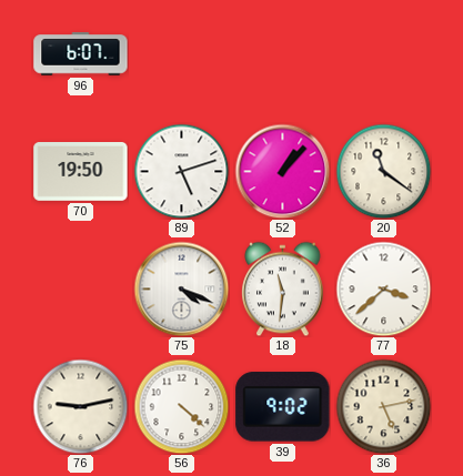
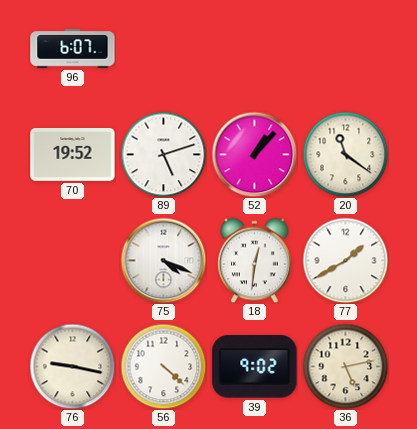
70: 19:50 -> 19:52
18: 11:31 -> 12:31
77: 3:38 -> 1:40
76: 9:13 -> 9:17
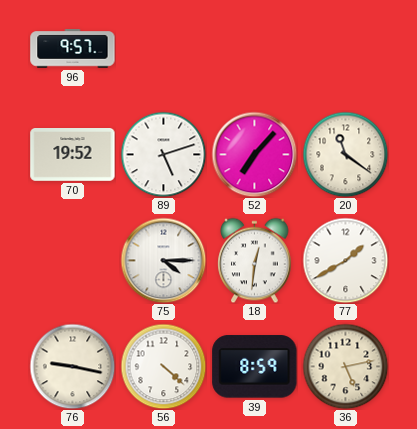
96: 6:07 -> 9:57
52: 1:07 -> 7:07
75: 4:19 -> 4:15
39: 9:02 -> 8:59
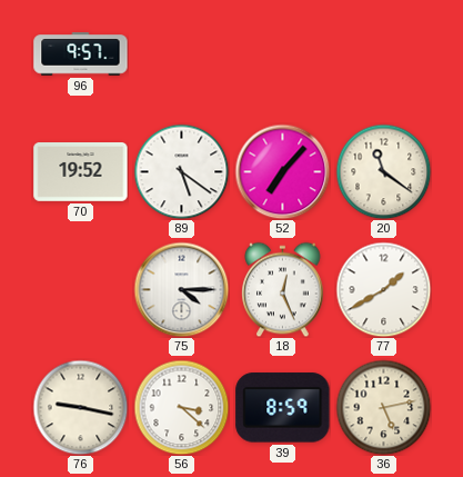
89: 5:12 -> 5:21
18: 12:31 -> 12:26
56: 4:22 -> 3:22
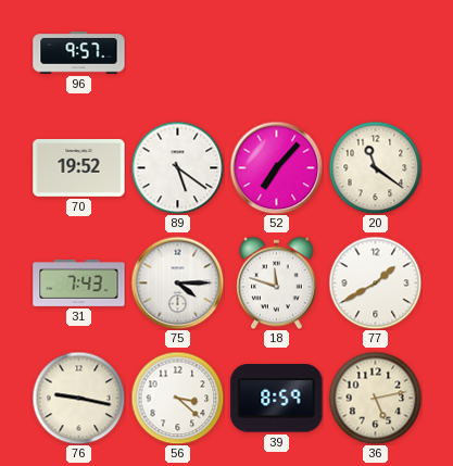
31: none -> 7:43
18: 12:26 -> 11:48
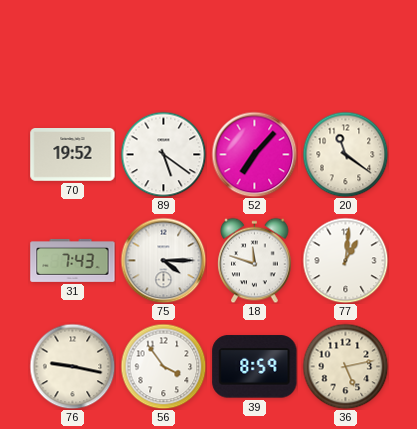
96: 9:57 -> none
77: 1:40 -> 1:01
56: 3:22 -> 3:54
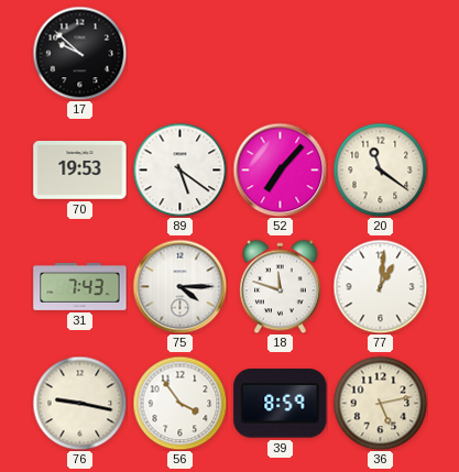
17: none -> 9:52
70: 19:52 -> 19:53
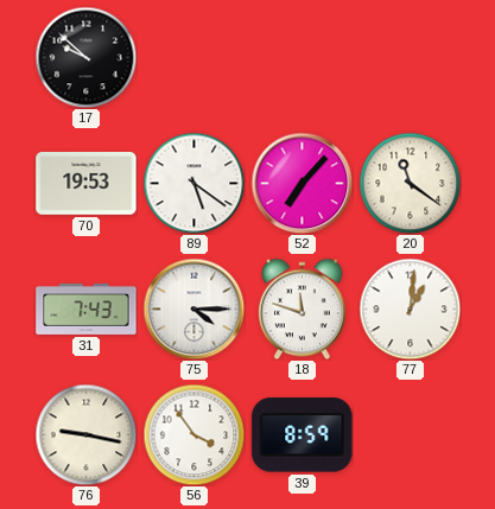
36: 5:13 -> none
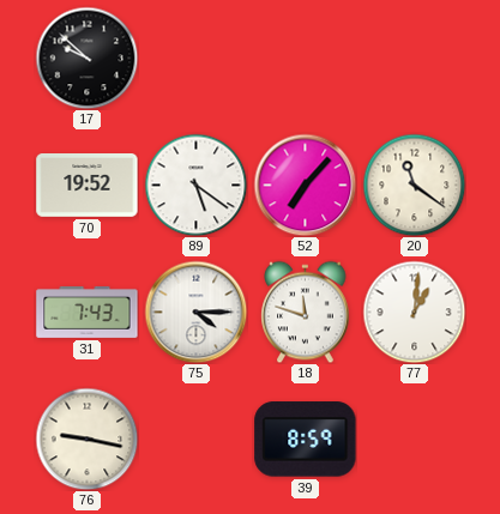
70: 19:53 -> 19:52
56: 3:54 -> none
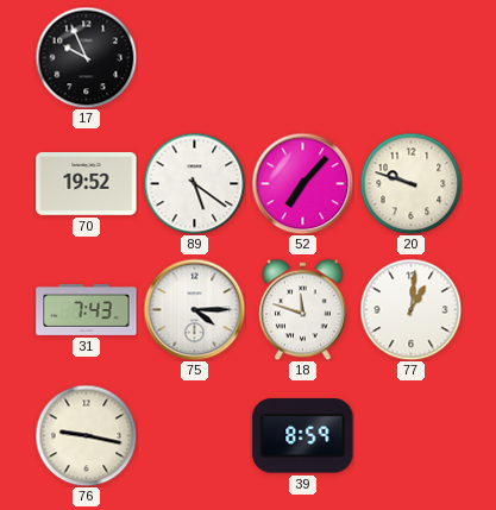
17: 9:52 -> 9:56
20: 11:21 -> 9:48
